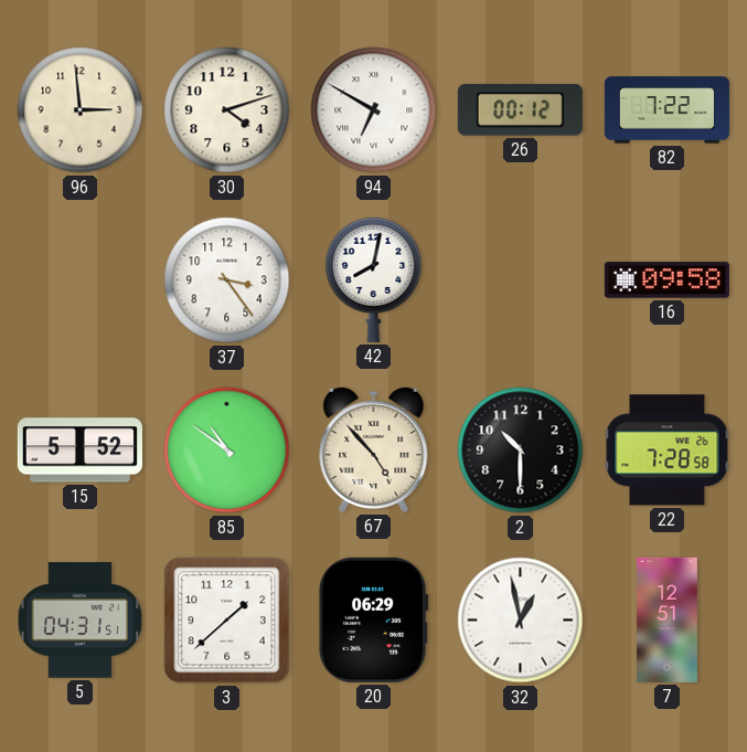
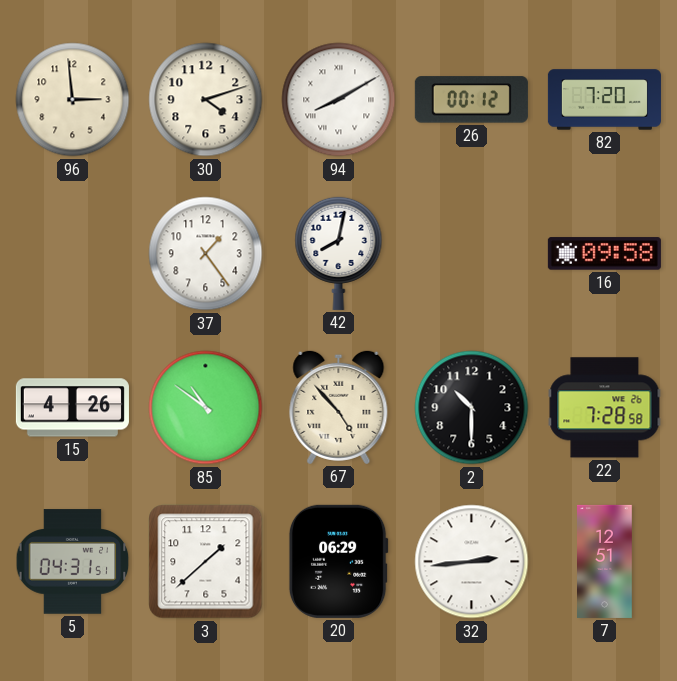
94: 6:50 -> 8:10
82: 7:22 -> 7:20
37: 3:24 -> 1:24
15: 5:52 -> 4:26
32: 12:58 -> 2:44
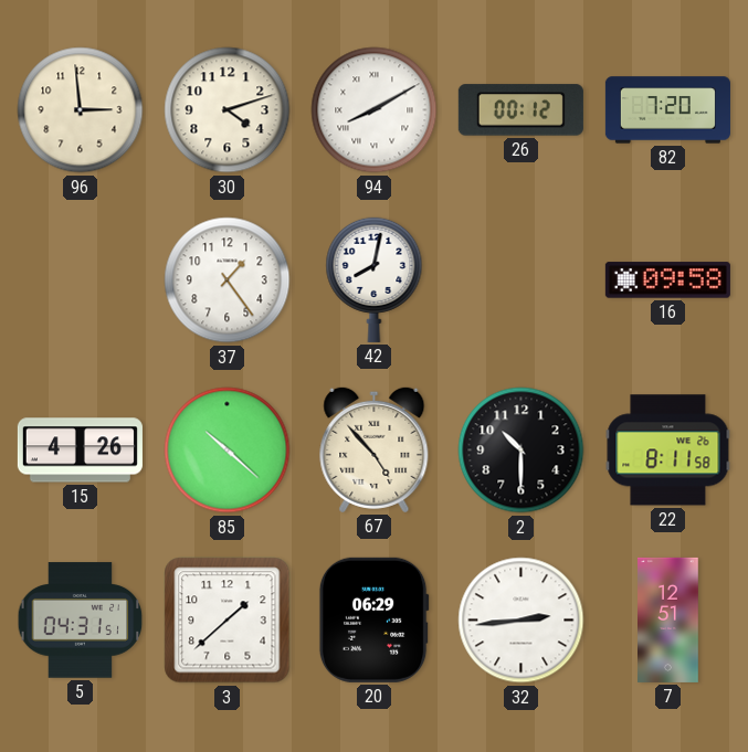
85: 10:51 -> 10:22
22: 7:28 -> 8:11
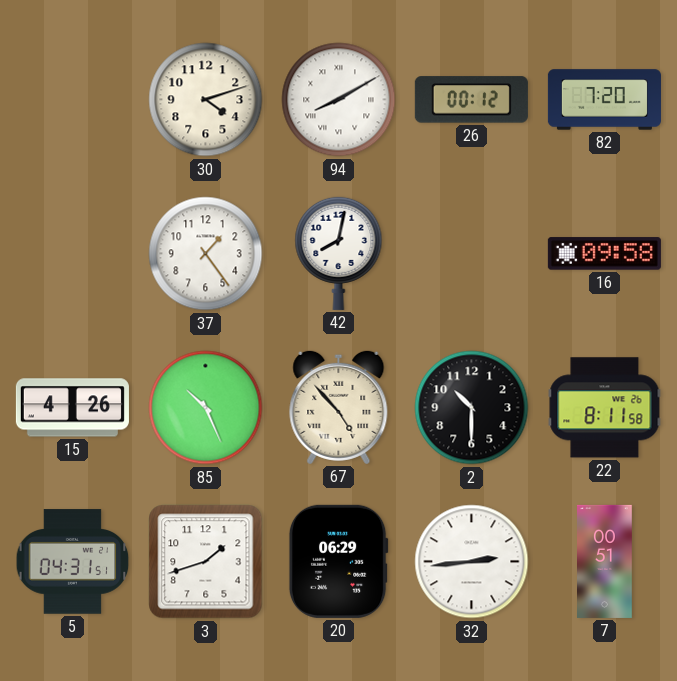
96: 2:59 -> none
85: 10:22 -> 10:26
3: 1:38 -> 1:42
7: 12:51 -> 00:51
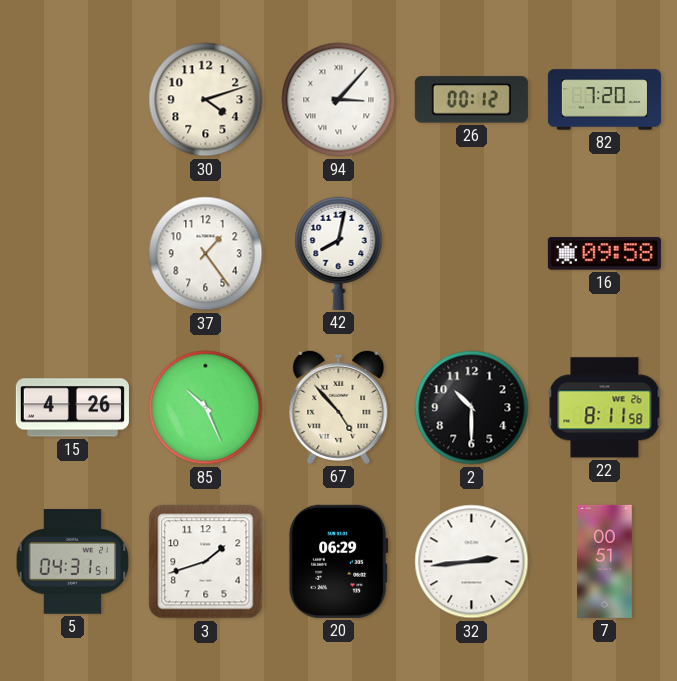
94: 8:10 -> 3:07
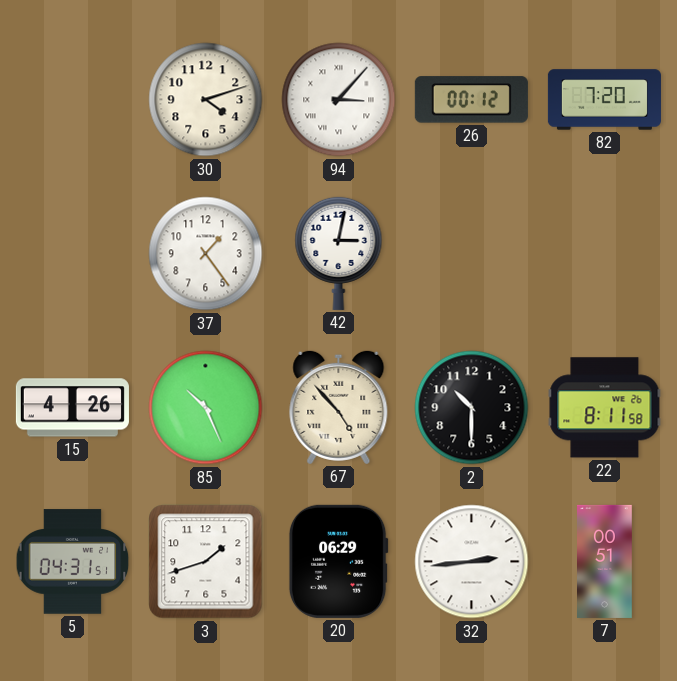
42: 8:02 -> 3:02
16: 09:58 -> none
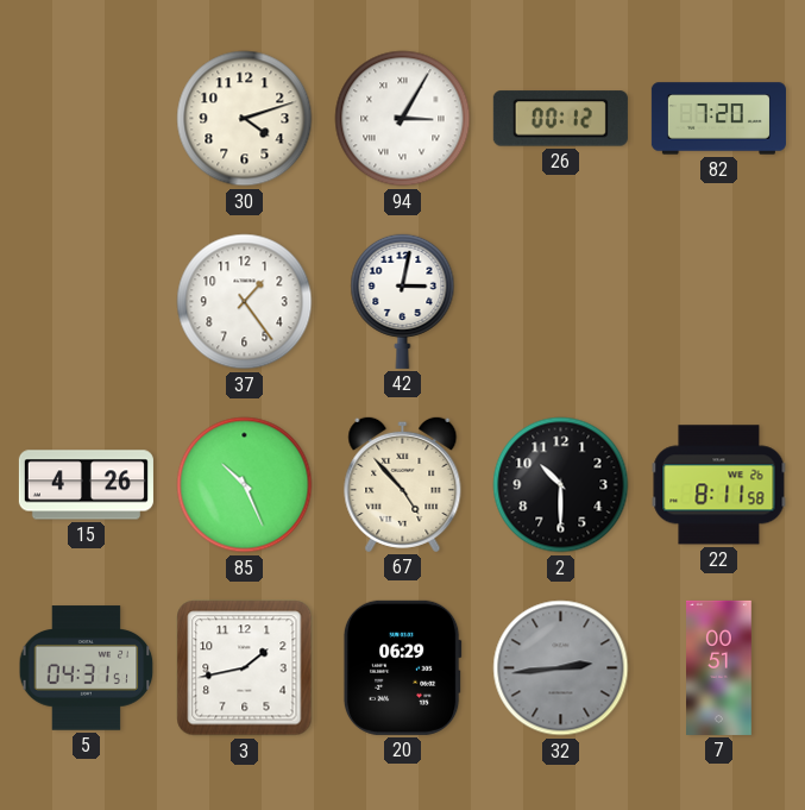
94: 3:07 -> 3:05
3: 1:42 -> 1:43
32 dial: white -> grey
